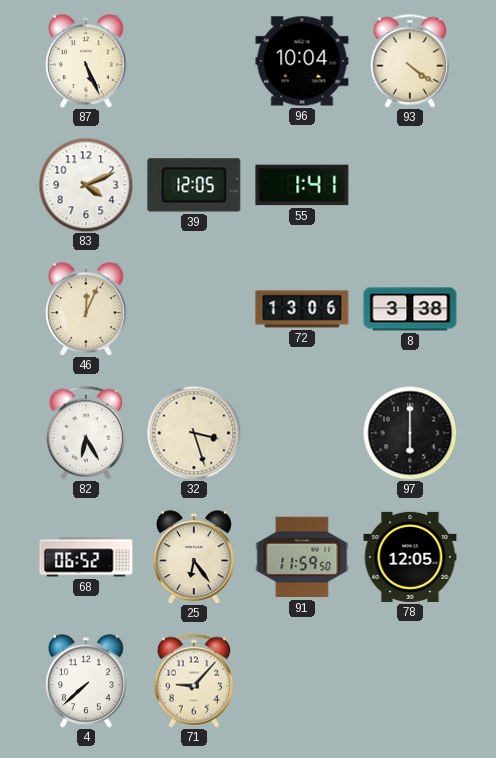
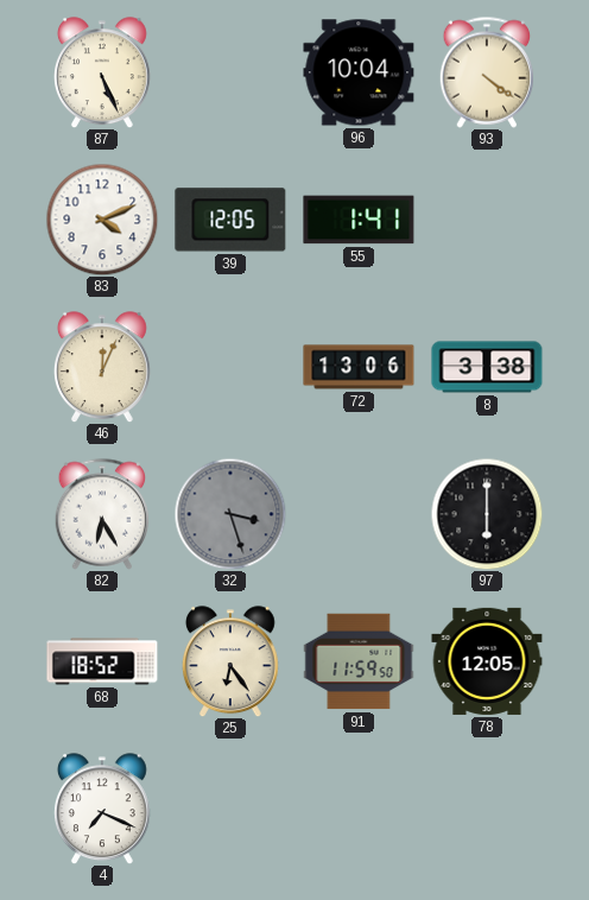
32 dial: cream -> grey
68: 06:52 -> 18:52
4: 7:38 -> 7:19
71: 9:07 -> none
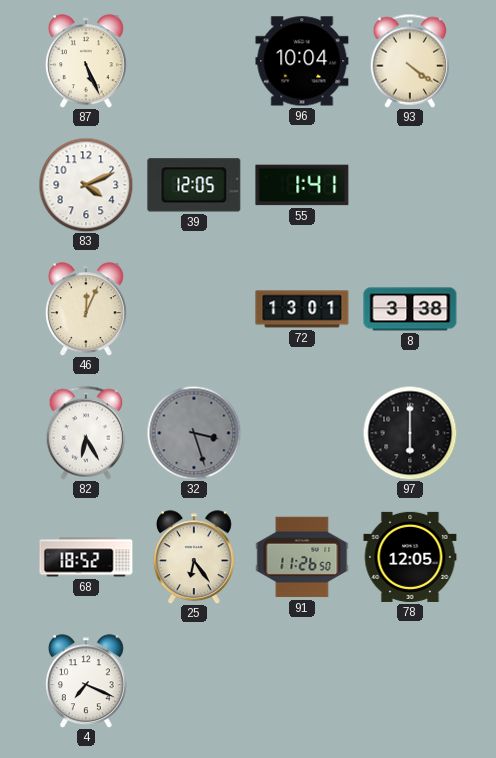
72: 13:06 -> 13:01
91: 11:59 -> 11:26
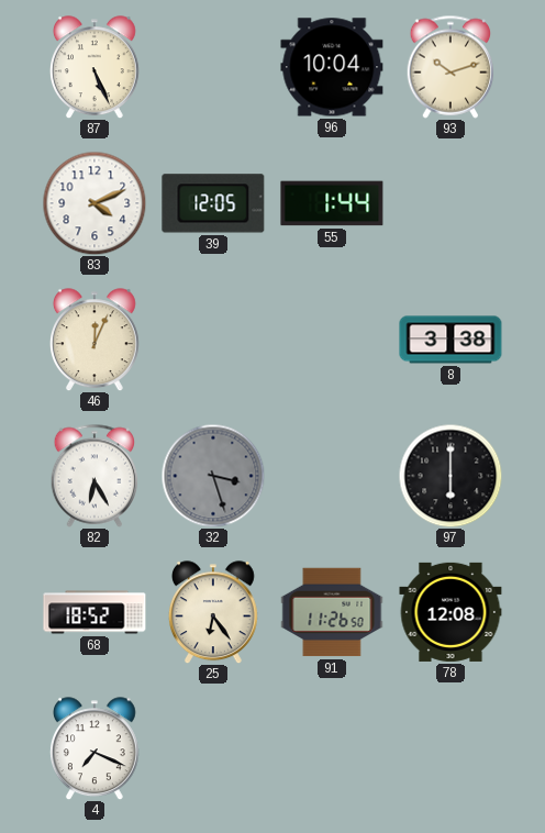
93: 4:21 -> 10:12
55: 1:41 -> 1:44
72: 13:01 -> none
78: 12:05 -> 12:08
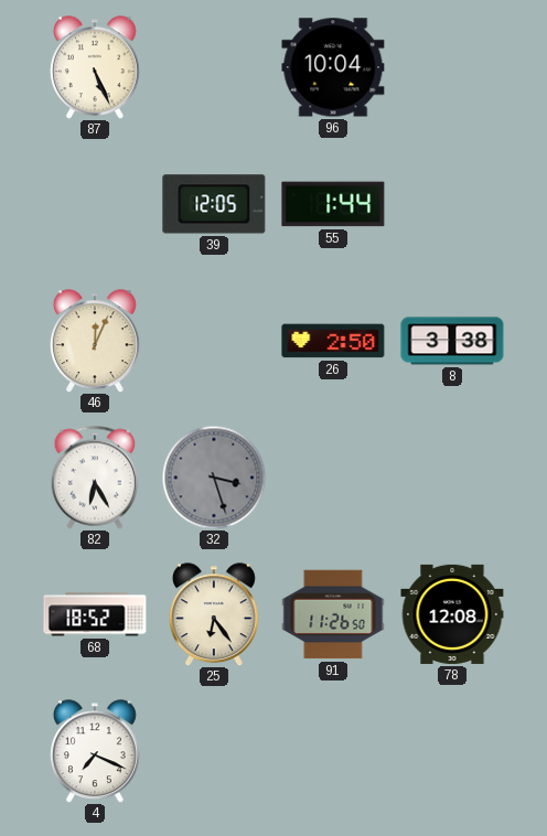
93: 10:12 -> none
83: 4:11 -> none
26: none -> 2:50
97: 6:00 -> none
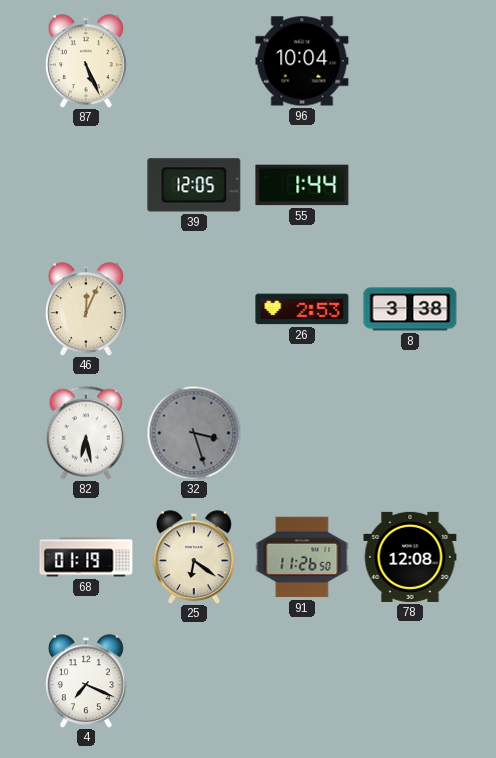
26: 2:50 -> 2:53
82: 6:25 -> 6:28
68: 18:52 -> 01:19
25: 6:24 -> 6:21
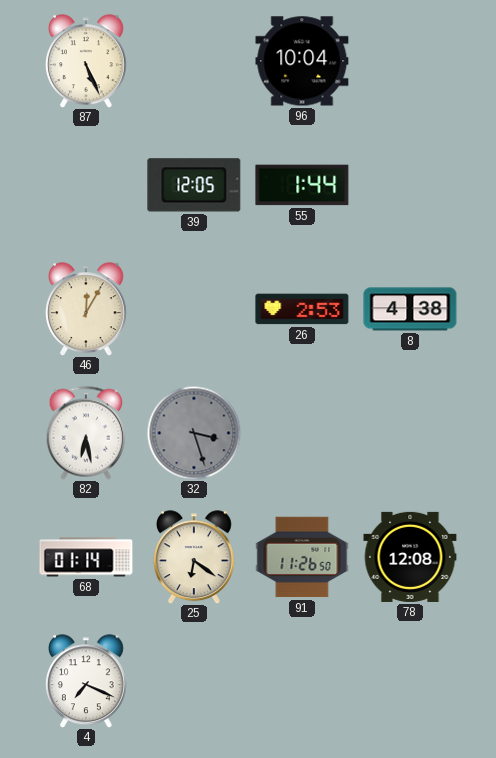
46: 12:04 -> 12:05
8: 3:38 -> 4:38
68: 01:19 -> 01:14
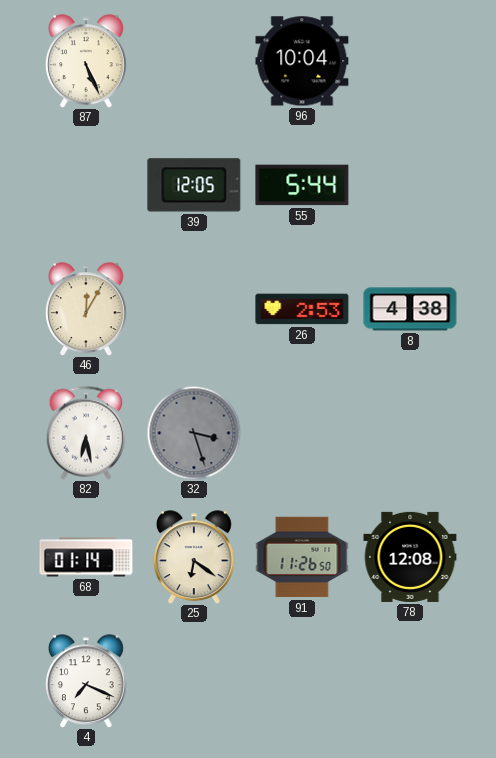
55: 1:44 -> 5:44
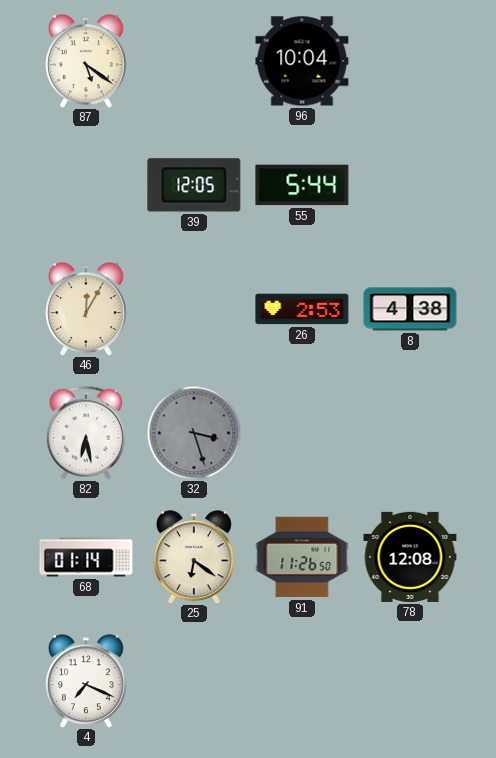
87: 5:26 -> 5:21
